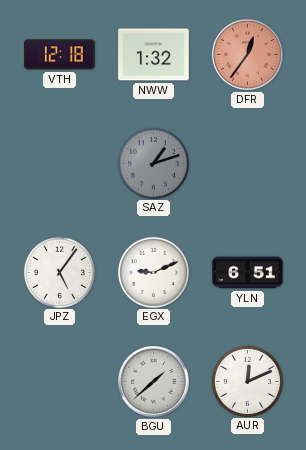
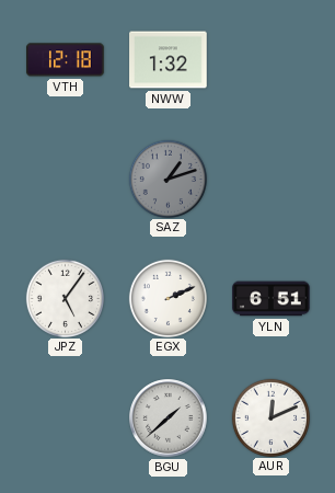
DFR: 12:36 -> none
EGX: 9:11 -> 2:11
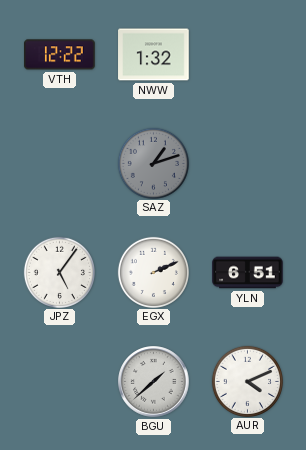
VTH: 12:18 -> 12:22
AUR: 12:11 -> 4:11
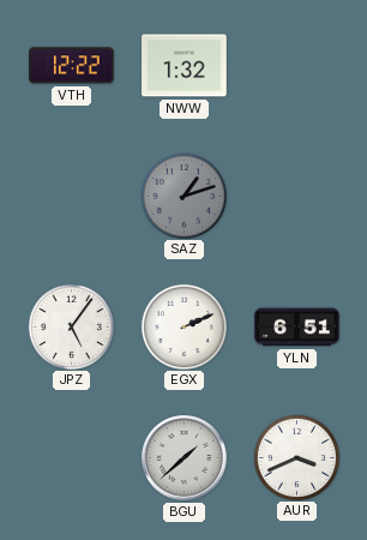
AUR: 4:11 -> 3:41
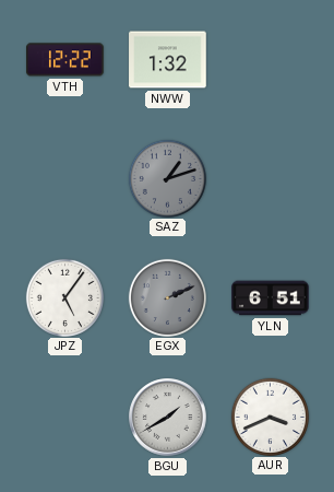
EGX dial: white -> grey
BGU: 1:38 -> 1:40
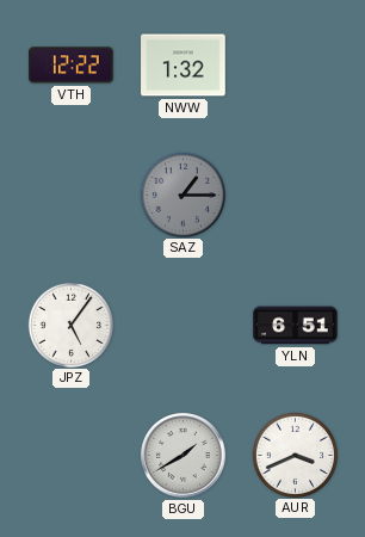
SAZ: 1:12 -> 1:15
EGX: 2:11 -> none
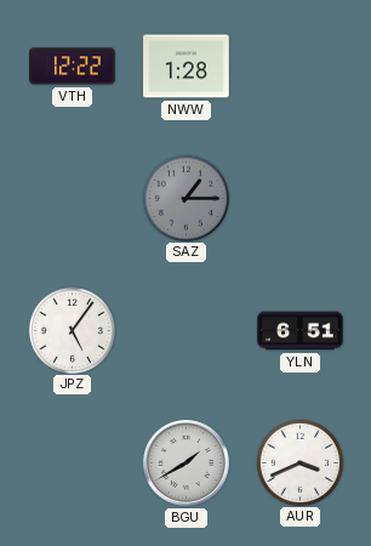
NWW: 1:32 -> 1:28
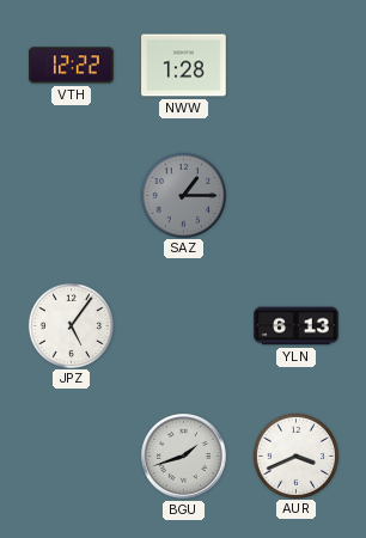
YLN: 6:51 -> 6:13
BGU: 1:40 -> 1:42
